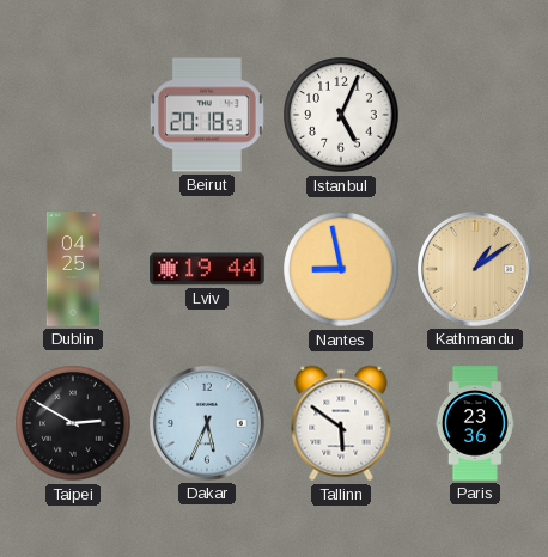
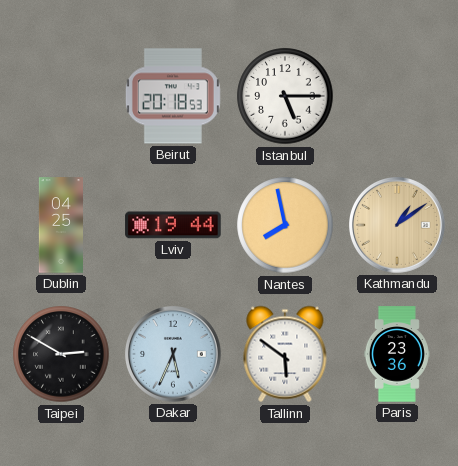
Istanbul: 5:04 -> 5:15
Nantes: 8:58 -> 7:58
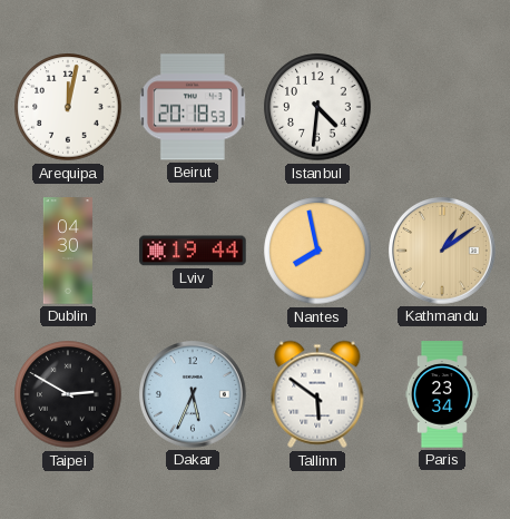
Arequipa: none -> 12:02
Istanbul: 5:15 -> 4:31
Dublin: 04:25 -> 04:30
Paris: 23:36 -> 23:34
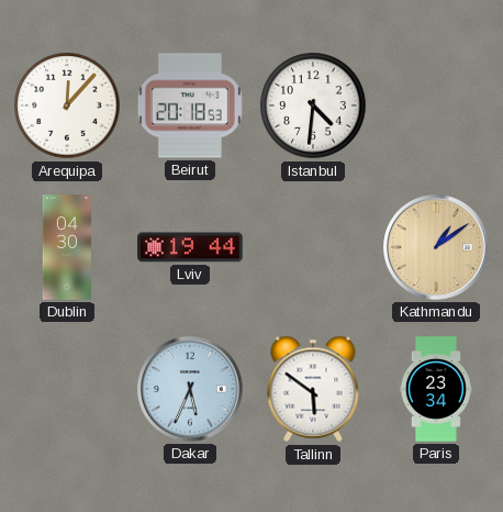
Arequipa: 12:02 -> 12:07
Nantes: 7:58 -> none
Taipei: 2:50 -> none
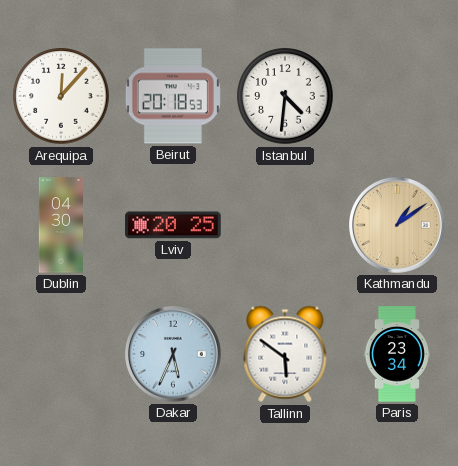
Lviv: 19:44 -> 20:25
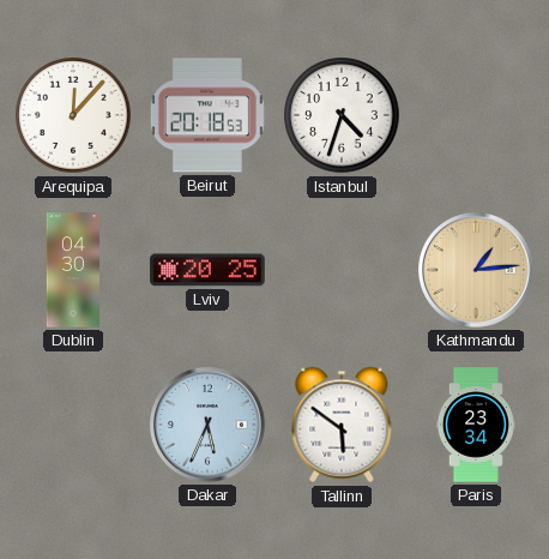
Istanbul: 4:31 -> 4:33
Kathmandu: 1:09 -> 1:14
